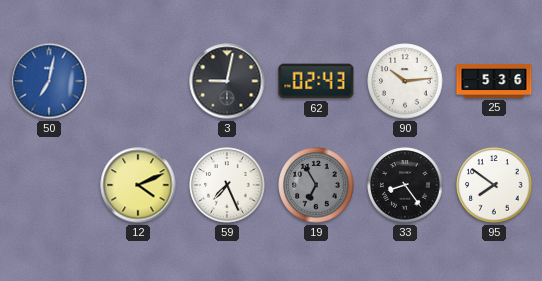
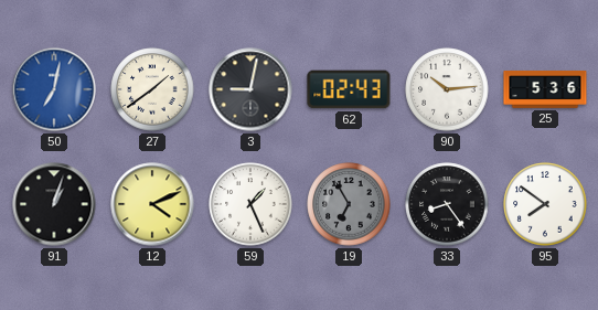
27: none -> 1:39
91: none -> 1:03
59: 7:26 -> 1:26
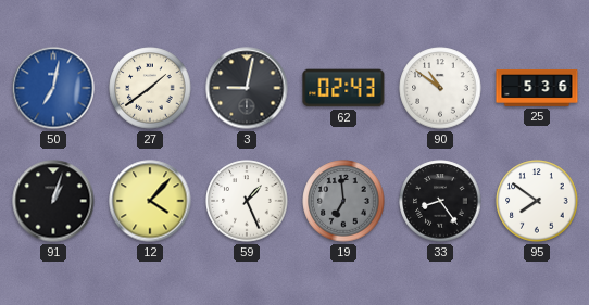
90: 10:14 -> 10:51
12: 4:11 -> 4:07
19: 6:55 -> 6:59
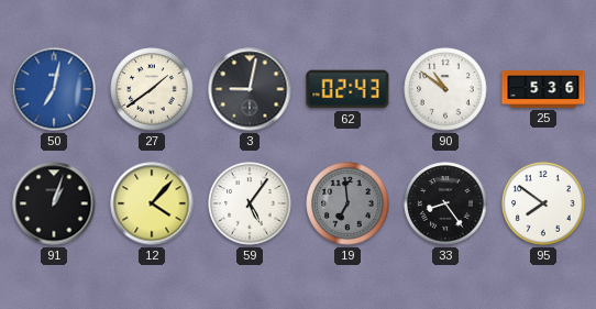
59: 1:26 -> 5:06
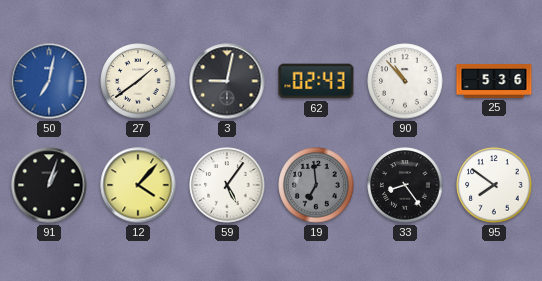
90: 10:51 -> 10:53
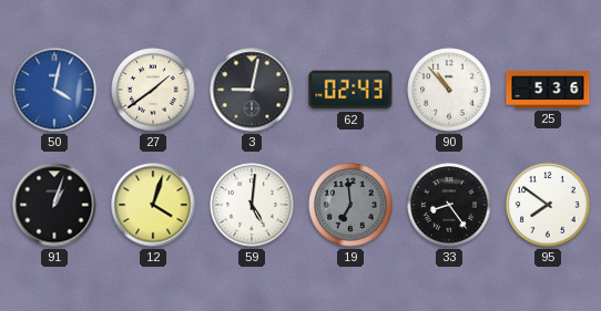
50: 7:02 -> 4:02
12: 4:07 -> 4:03
59: 5:06 -> 5:01
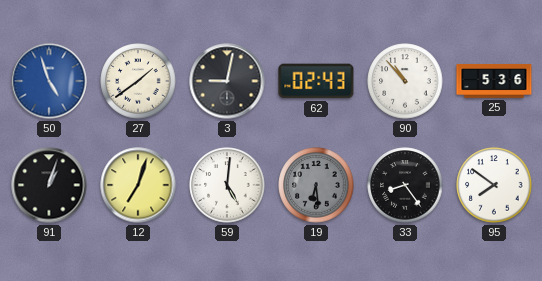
50: 4:02 -> 4:57
12: 4:03 -> 7:03
19: 6:59 -> 6:29
